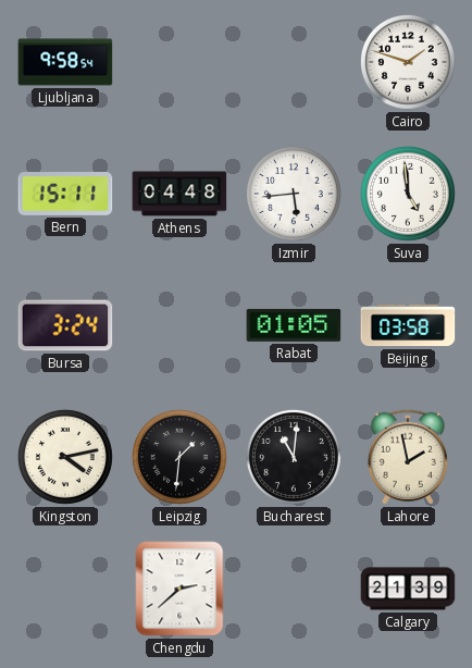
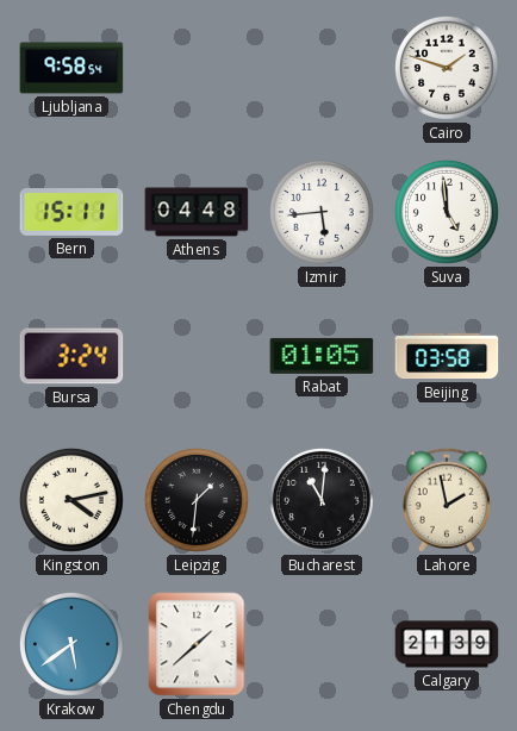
Krakow: none -> 5:39
Chengdu: 2:38 -> 1:38
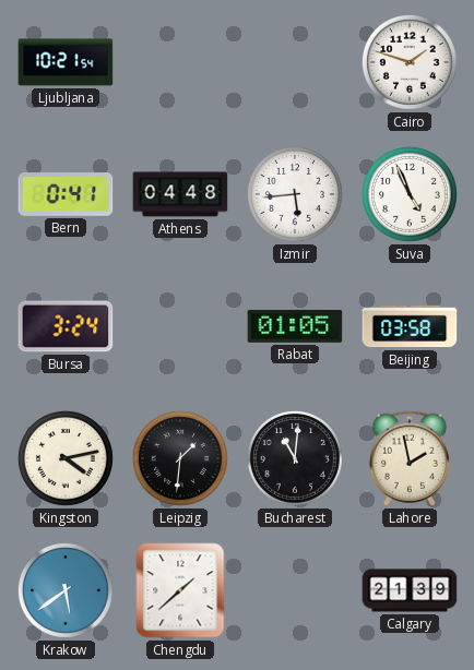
Ljubljana: 9:58 -> 10:21
Bern: 15:11 -> 0:41
Suva: 4:59 -> 4:56
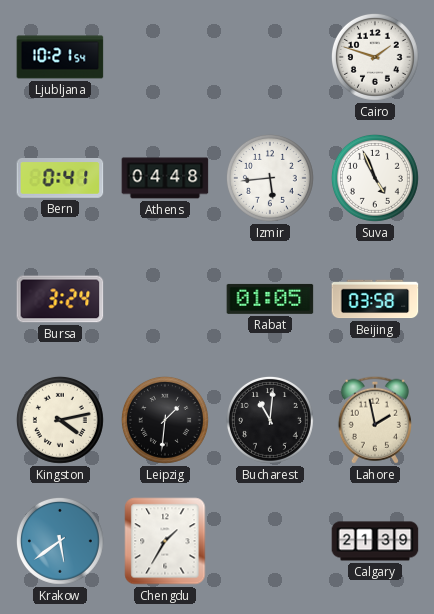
Chengdu: 1:38 -> 1:35
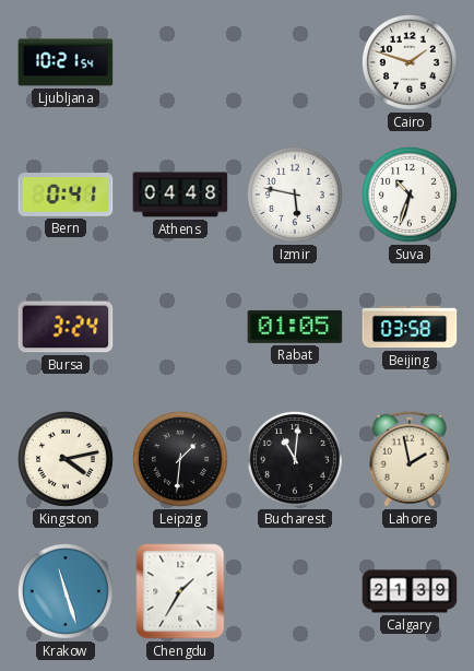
Izmir: 5:44 -> 5:47
Suva: 4:56 -> 10:33
Krakow: 5:39 -> 11:27
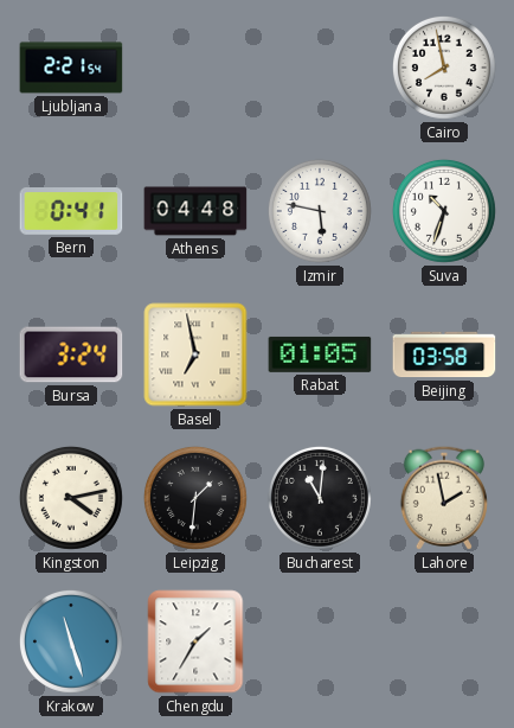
Ljubljana: 10:21 -> 2:21
Cairo: 1:48 -> 7:58
Basel: none -> 6:58
Calgary: 21:39 -> none
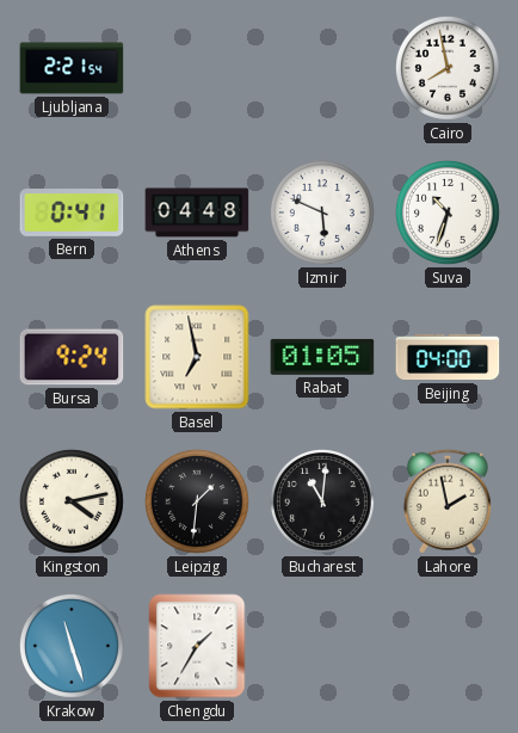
Izmir: 5:47 -> 5:49
Bursa: 3:24 -> 9:24
Beijing: 03:58 -> 04:00
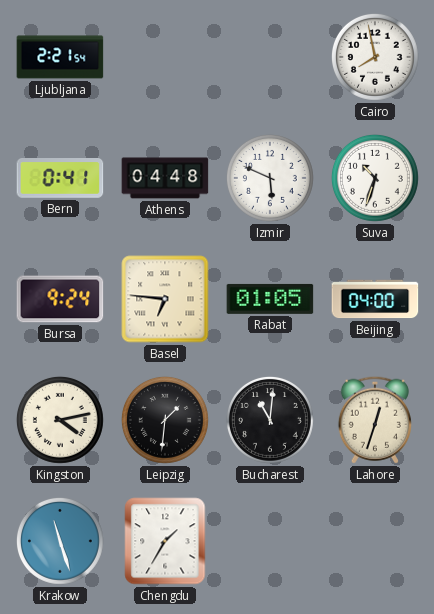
Basel: 6:58 -> 6:46
Lahore: 1:58 -> 12:33
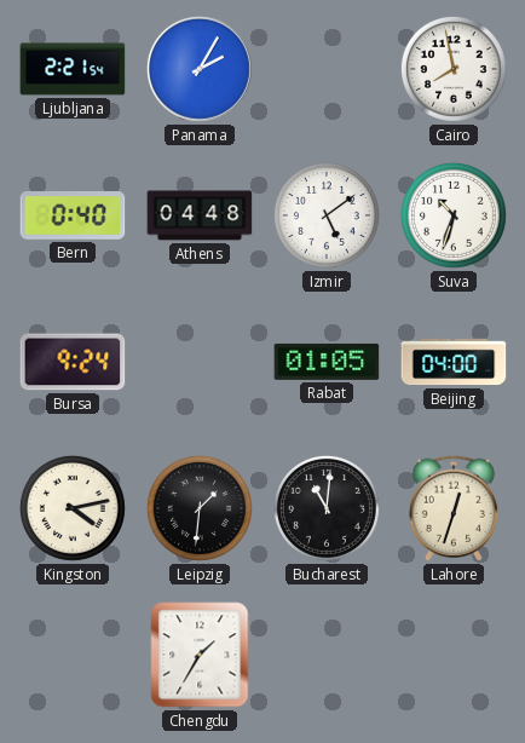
Panama: none -> 2:05
Bern: 0:41 -> 0:40
Izmir: 5:49 -> 5:09
Basel: 6:46 -> none
Krakow: 11:27 -> none
